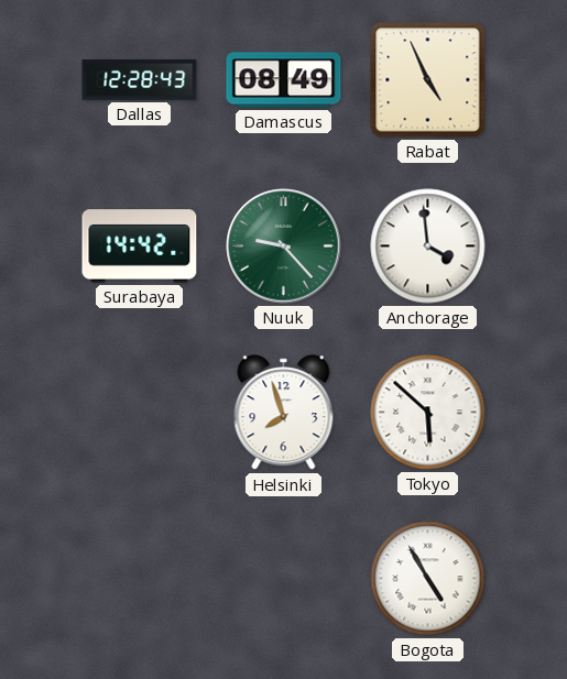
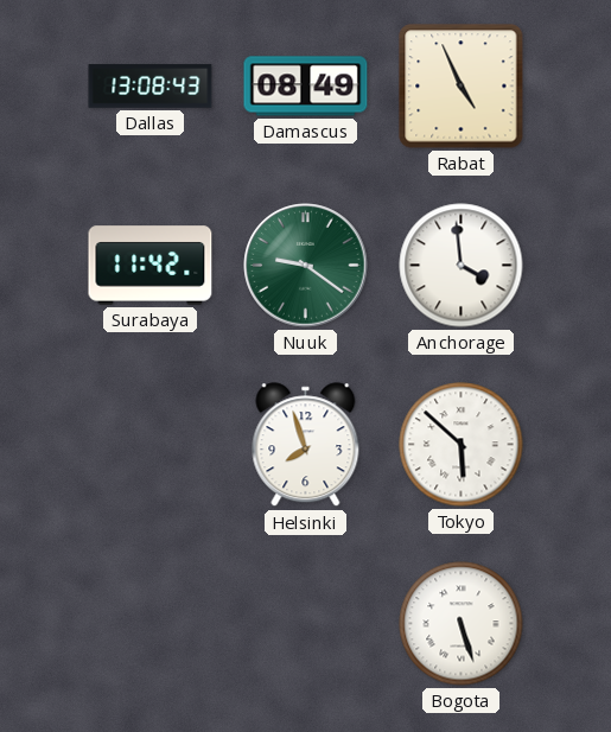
Dallas: 12:28 -> 13:08
Surabaya: 14:42 -> 11:42
Nuuk: 9:23 -> 9:21
Bogota: 4:55 -> 5:27
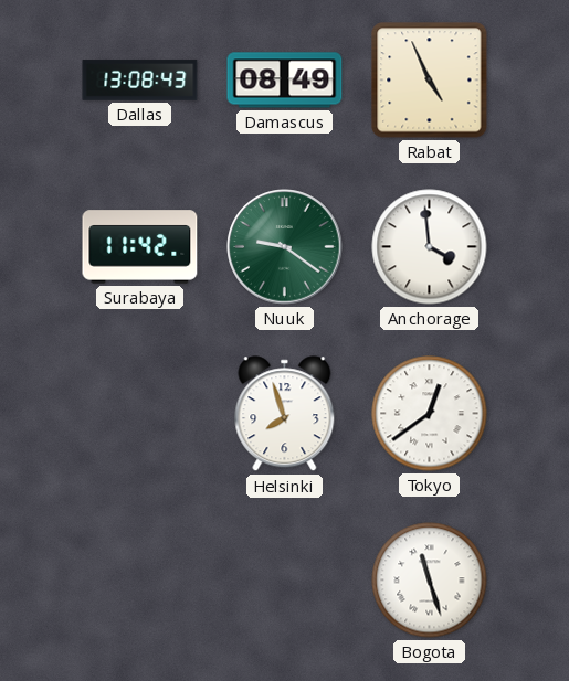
Tokyo: 5:52 -> 12:39
Bogota: 5:27 -> 11:27
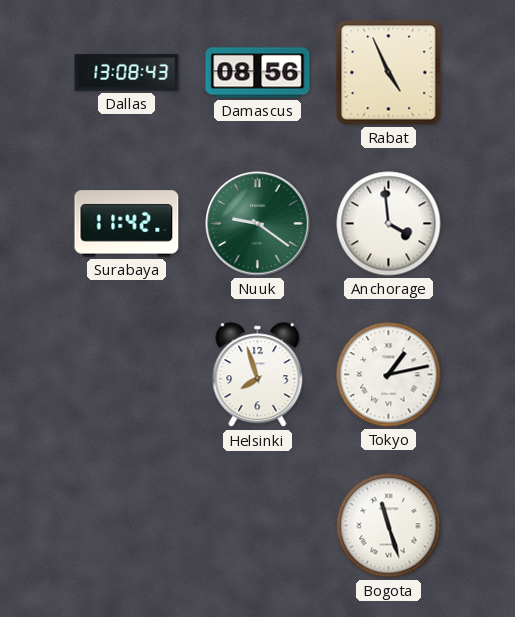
Damascus: 08:49 -> 08:56
Tokyo: 12:39 -> 1:13
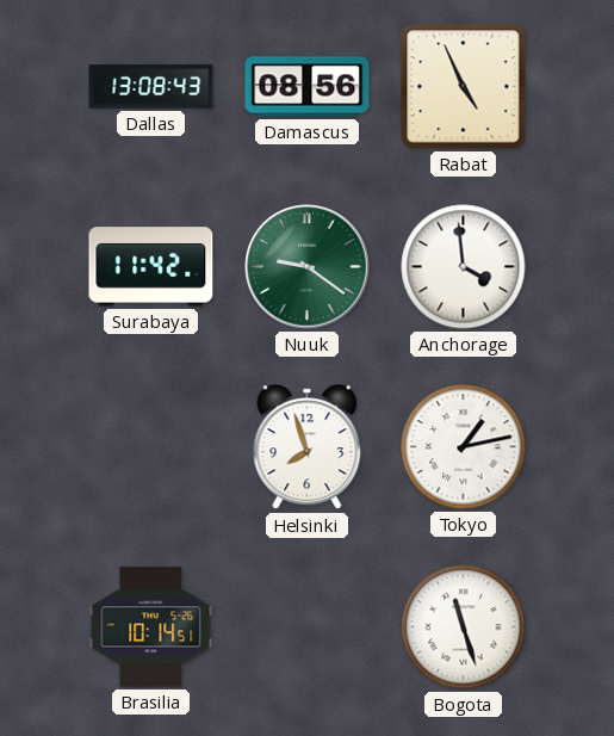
Brasilia: none -> 10:14
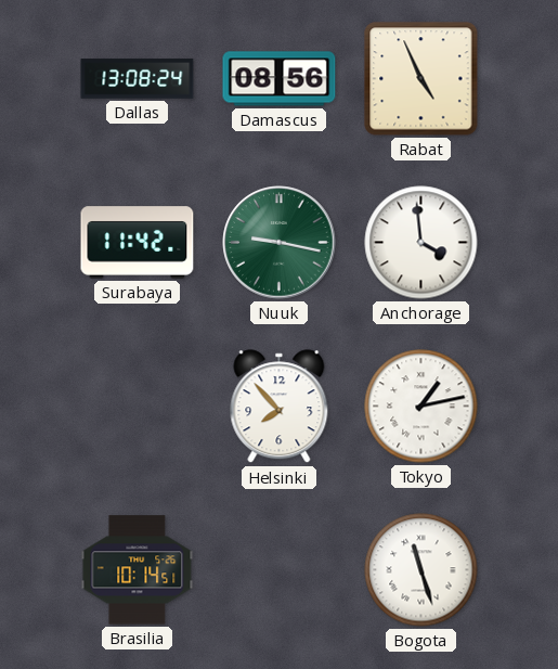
Dallas: 13:08:43 -> 13:08:24
Nuuk: 9:21 -> 9:17
Helsinki: 7:57 -> 7:53
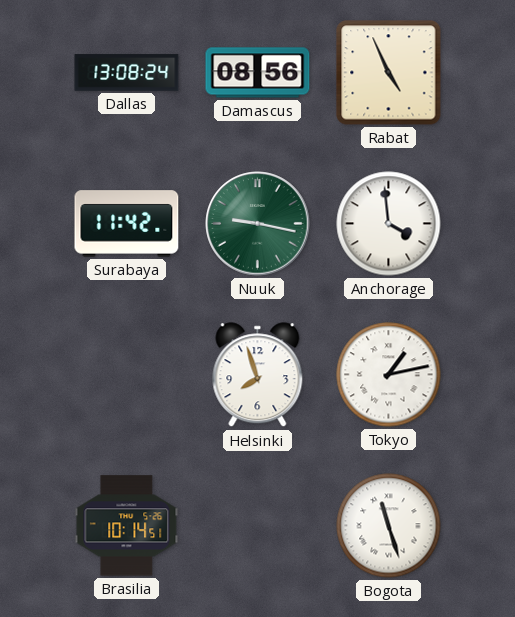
Helsinki: 7:53 -> 7:57
